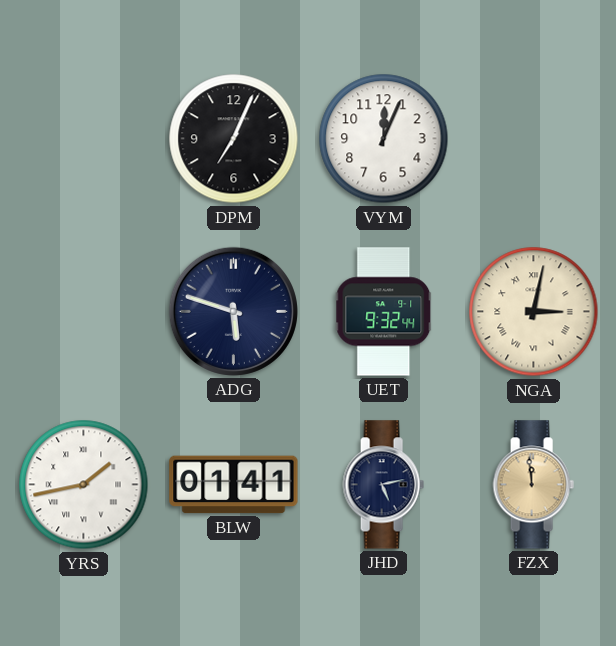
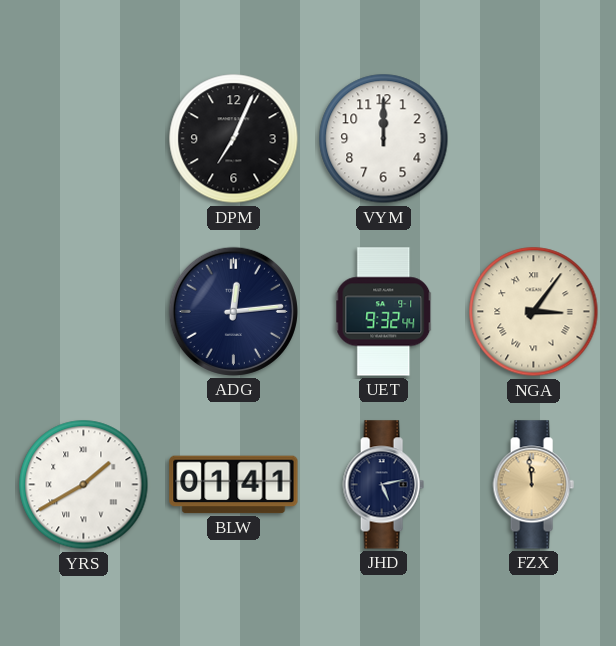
VYM: 12:04 -> 12:00
ADG: 5:48 -> 12:14
NGA: 3:02 -> 3:06
YRS: 1:43 -> 1:40
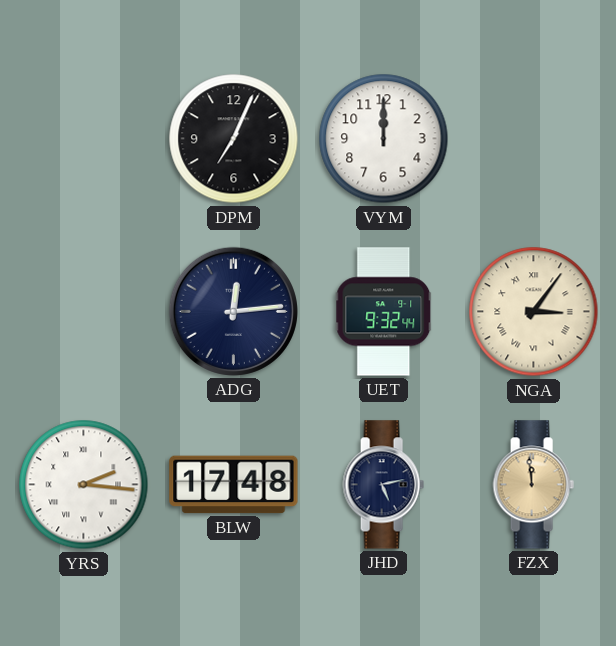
YRS: 1:40 -> 2:16
BLW: 01:41 -> 17:48
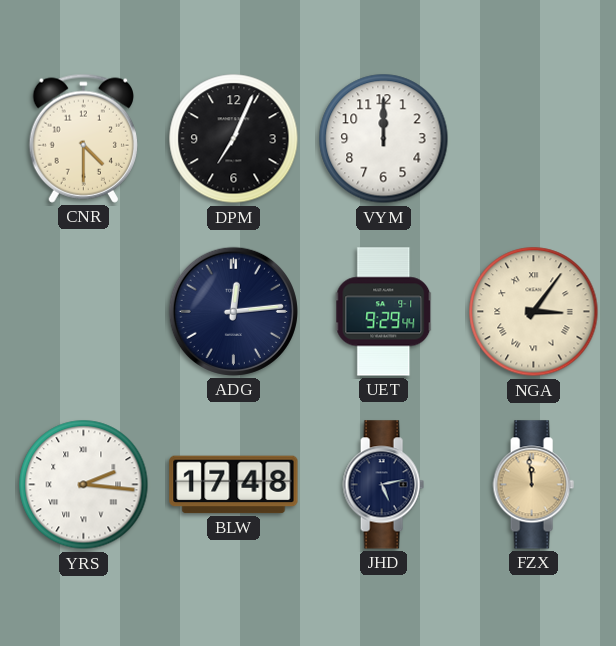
CNR: none -> 4:30
UET: 9:32 -> 9:29
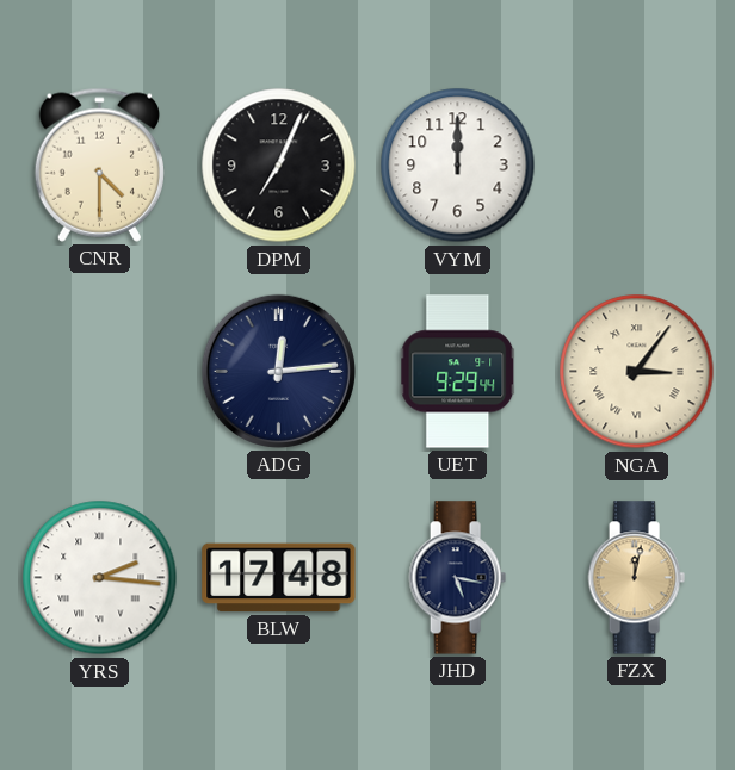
JHD: 5:13 -> 5:17
FZX: 11:59 -> 12:02
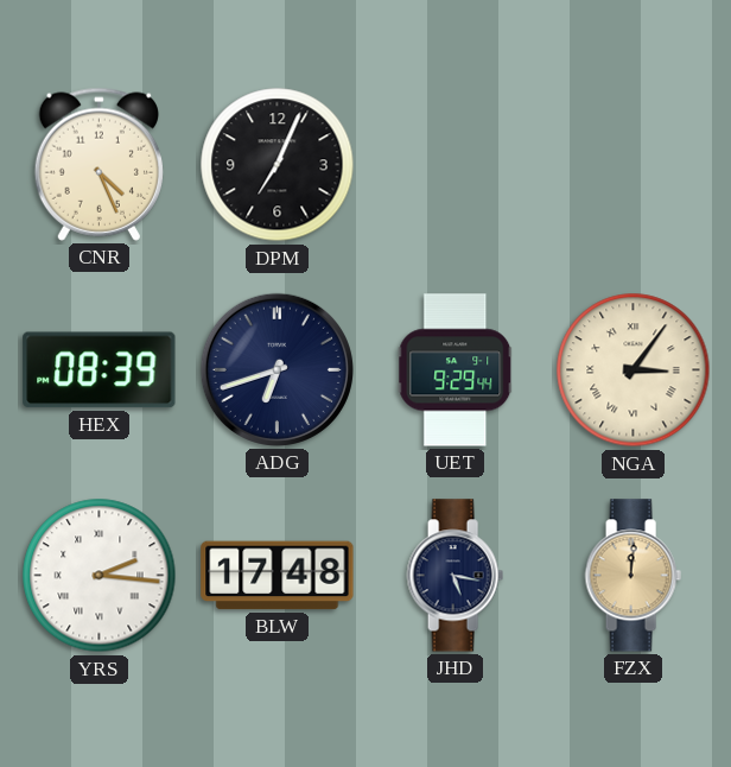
CNR: 4:30 -> 4:26
VYM: 12:00 -> none
HEX: none -> 08:39
ADG: 12:14 -> 6:42
FZX: 12:02 -> 12:01
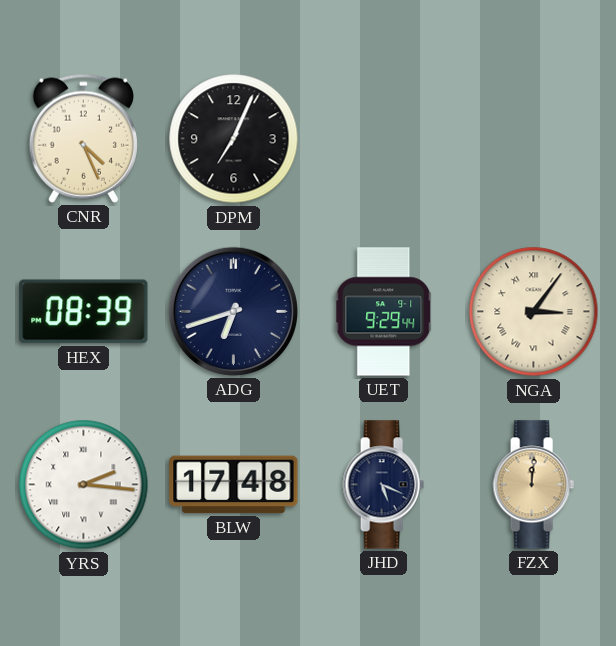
JHD: 5:17 -> 5:19
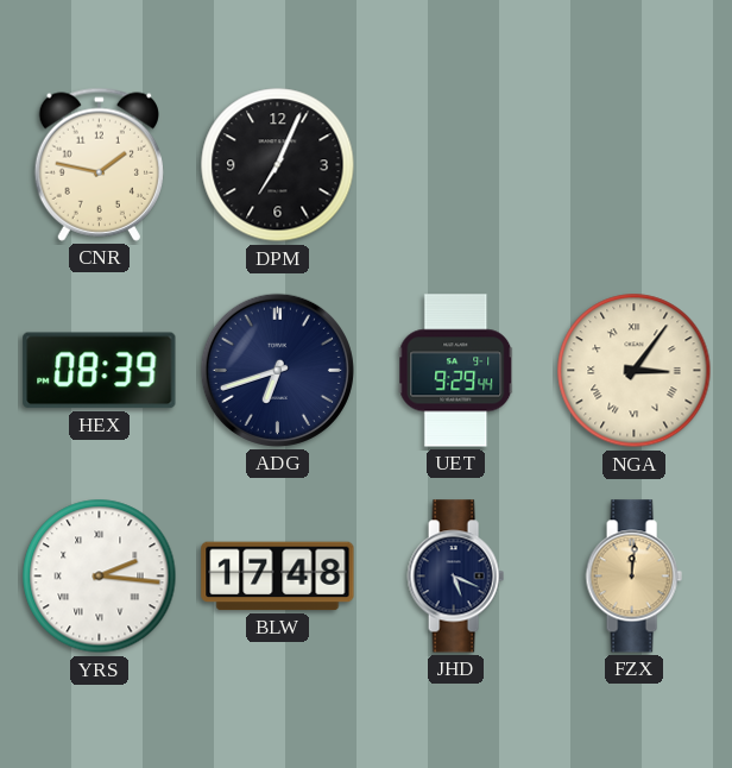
CNR: 4:26 -> 1:47
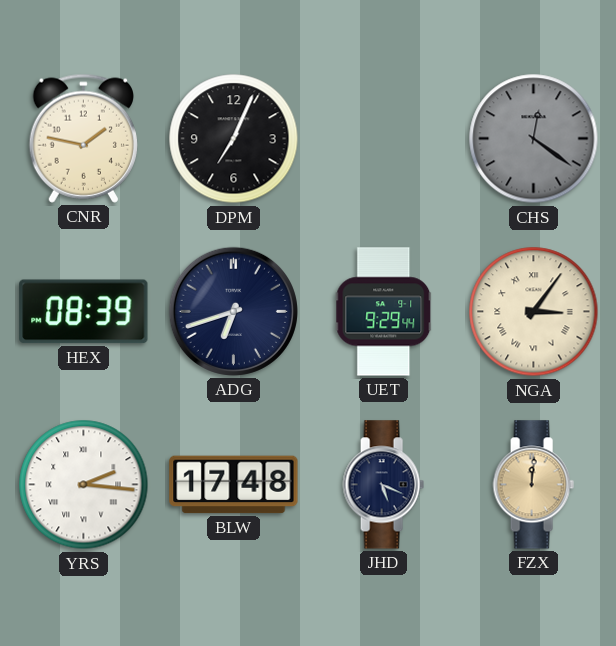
CHS: none -> 12:21
